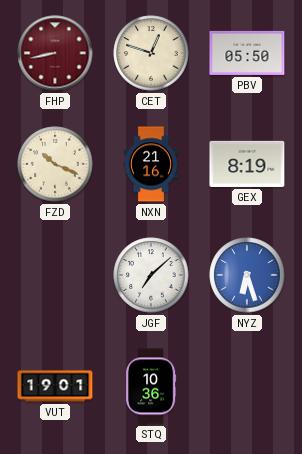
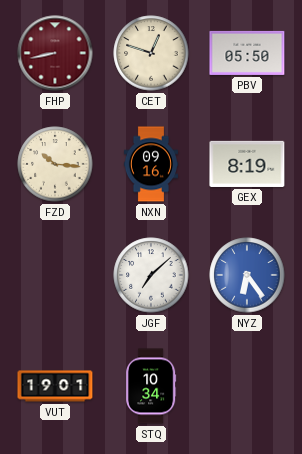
FZD: 10:19 -> 10:16
NXN: 21:16 -> 09:16
NYZ: 6:27 -> 6:24
STQ: 10:36 -> 10:34
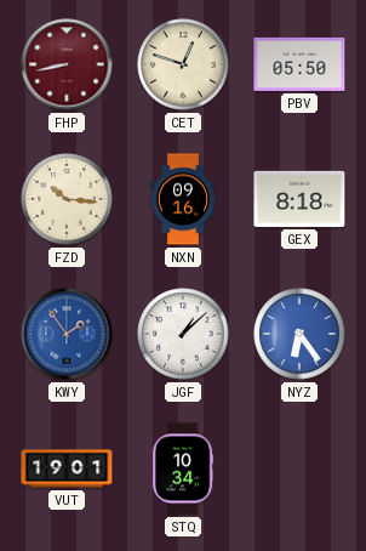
GEX: 8:19 -> 8:18
KWY: none -> 1:54
JGF: 7:08 -> 1:08
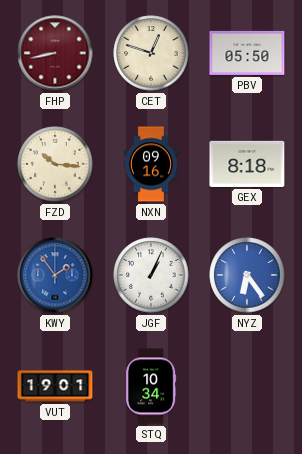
JGF: 1:08 -> 1:04
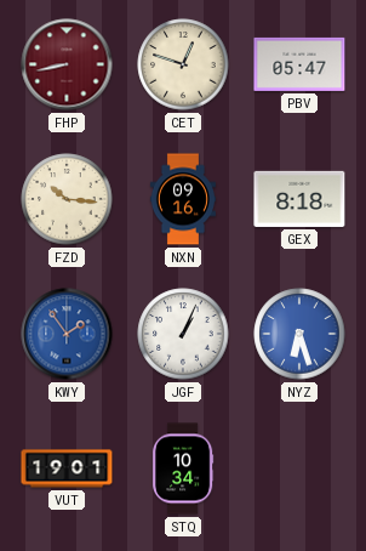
PBV: 05:50 -> 05:47
NYZ: 6:24 -> 6:27
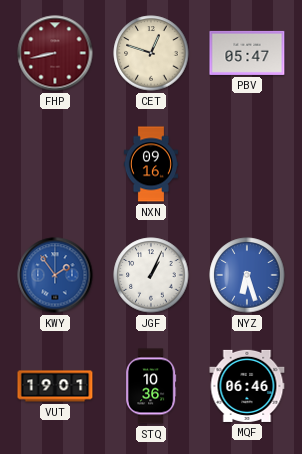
FZD: 10:16 -> none
GEX: 8:18 -> none
STQ: 10:34 -> 10:36
MQF: none -> 06:46
